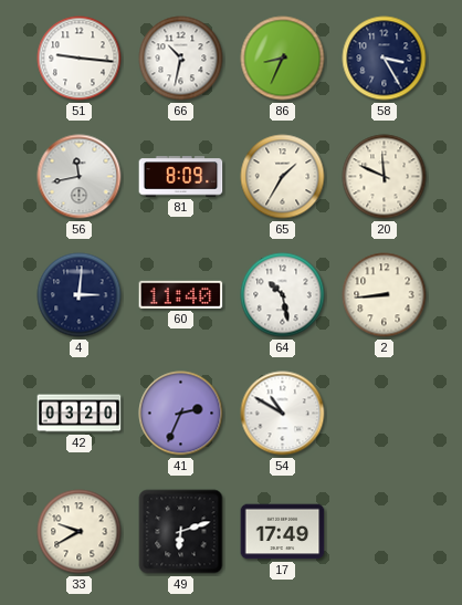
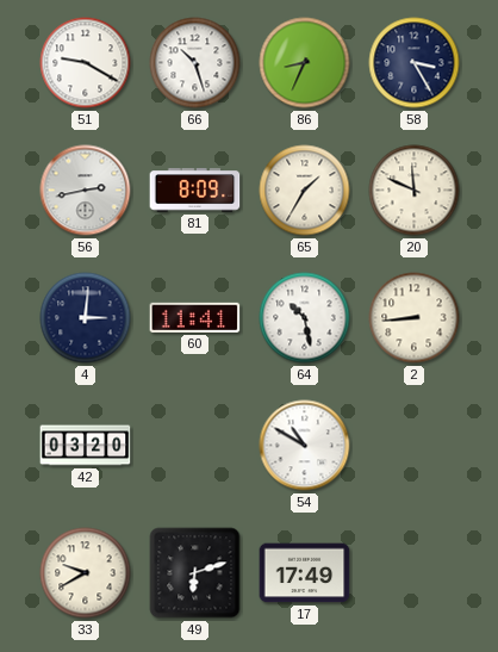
51: 9:16 -> 9:20
66: 10:32 -> 10:27
56: 11:43 -> 2:43
60: 11:40 -> 11:41
41: 2:34 -> none
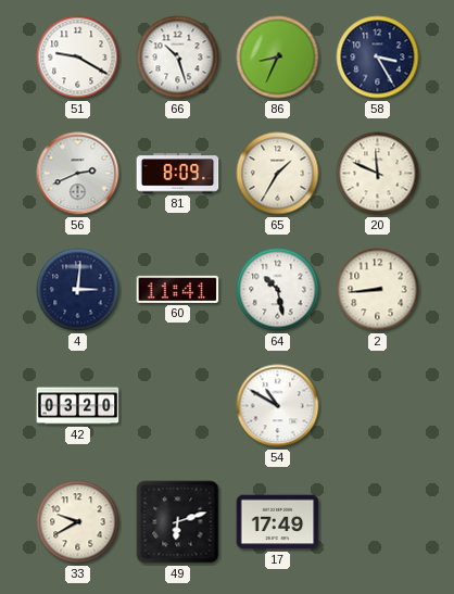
56: 2:43 -> 2:41
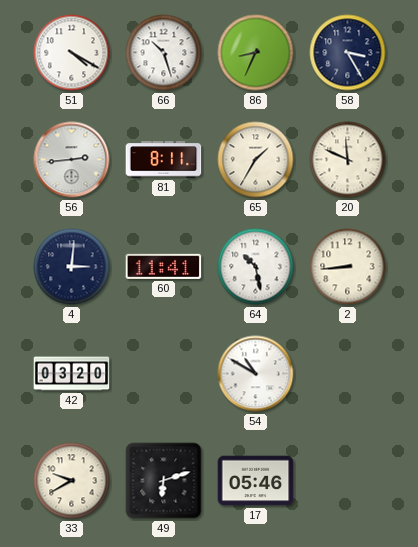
51: 9:20 -> 4:20
56: 2:41 -> 2:44
81: 8:09 -> 8:11
17: 17:49 -> 05:46
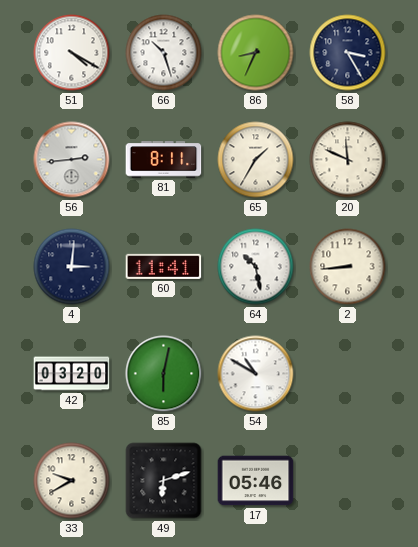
85: none -> 6:02
